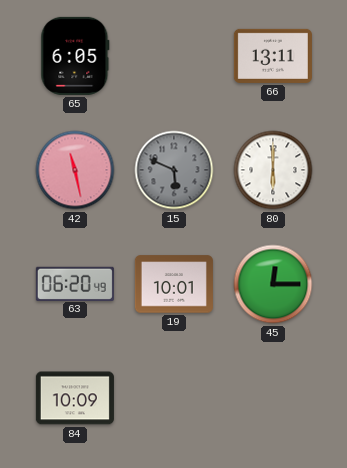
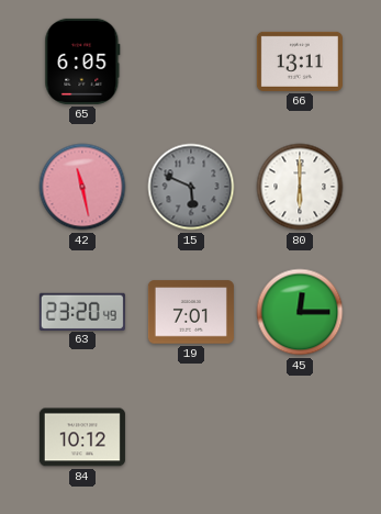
63: 06:20 -> 23:20
19: 10:01 -> 7:01
84: 10:09 -> 10:12
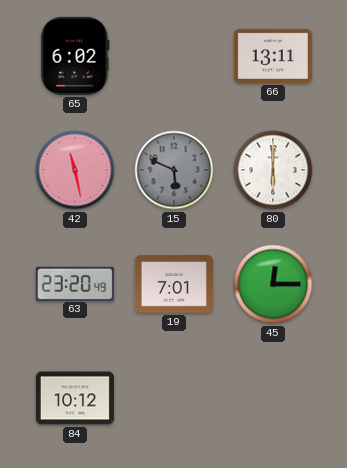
65: 6:05 -> 6:02
